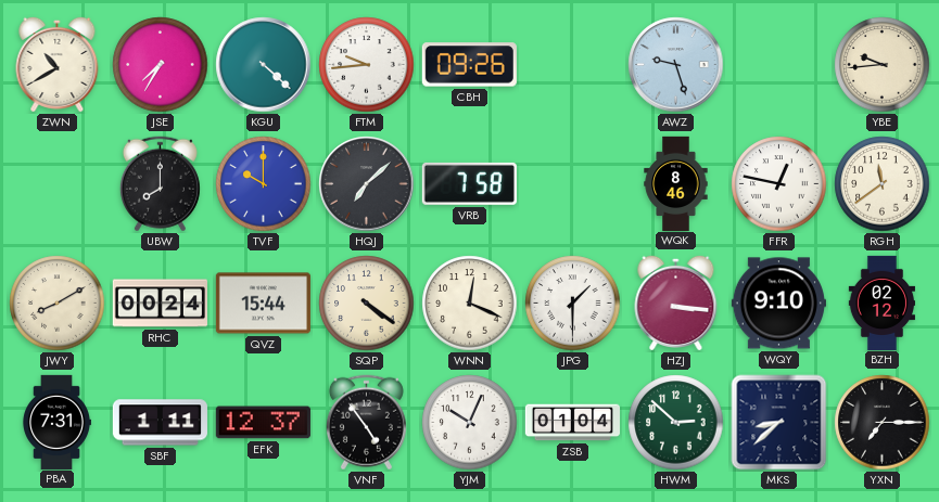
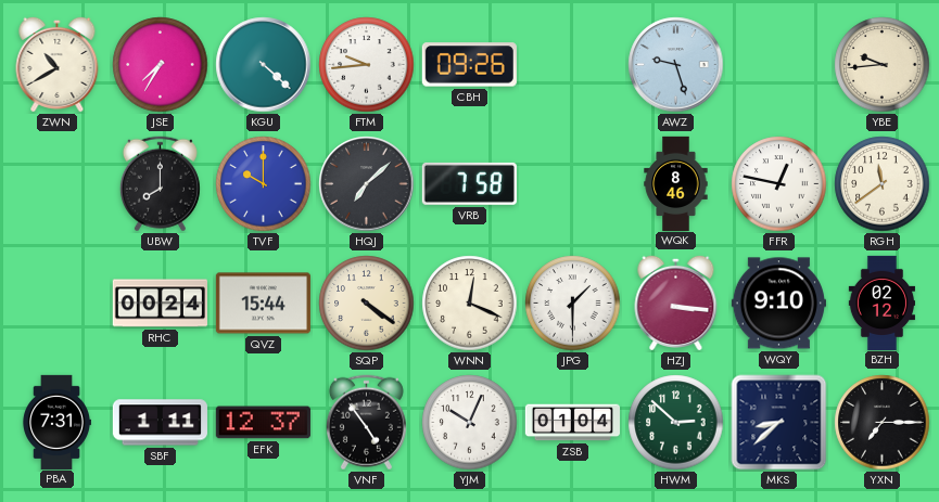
JWY: 8:10 -> none
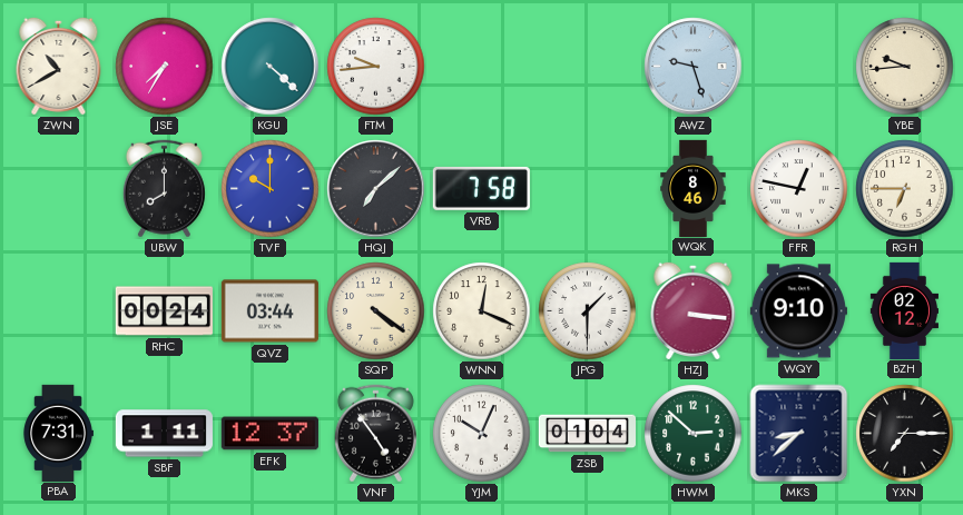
CBH: 09:26 -> none
RGH: 11:39 -> 6:45
QVZ: 15:44 -> 03:44
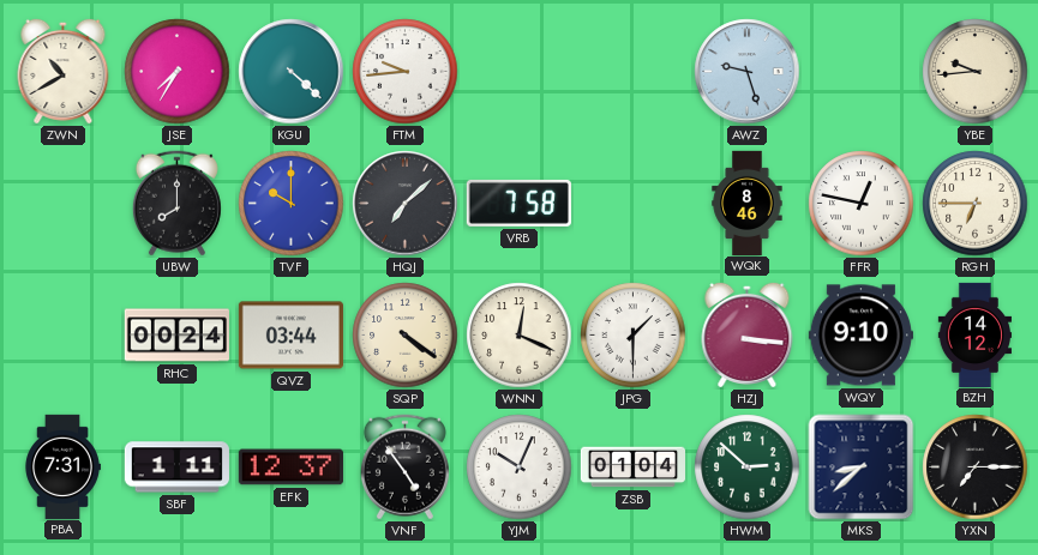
BZH: 02:12 -> 14:12
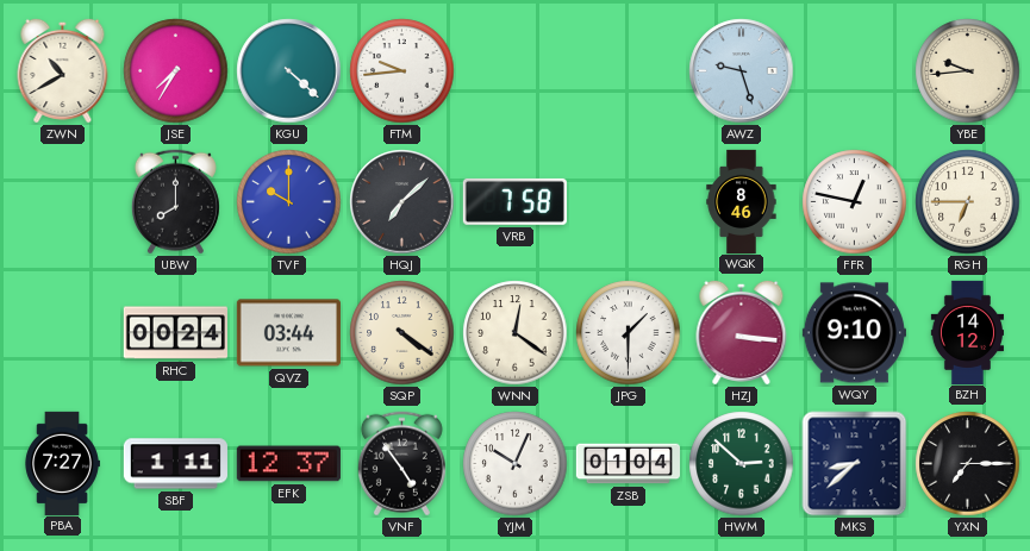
WNN: 12:19 -> 12:21
PBA: 7:31 -> 7:27
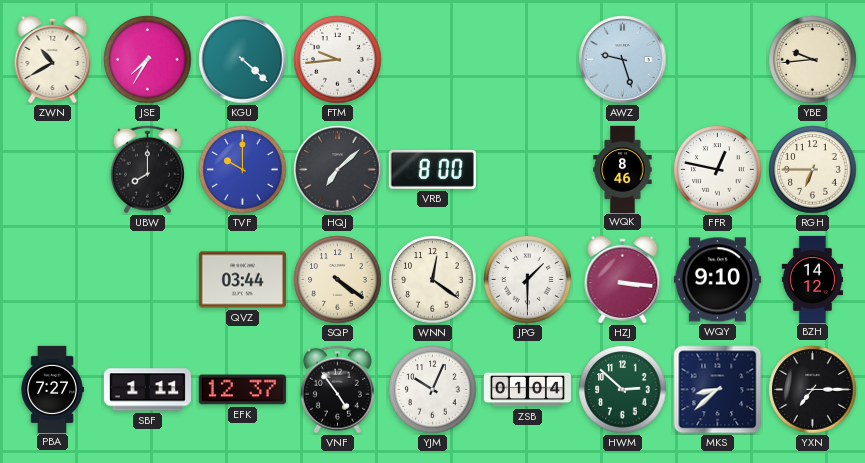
VRB: 7:58 -> 8:00
RHC: 00:24 -> none
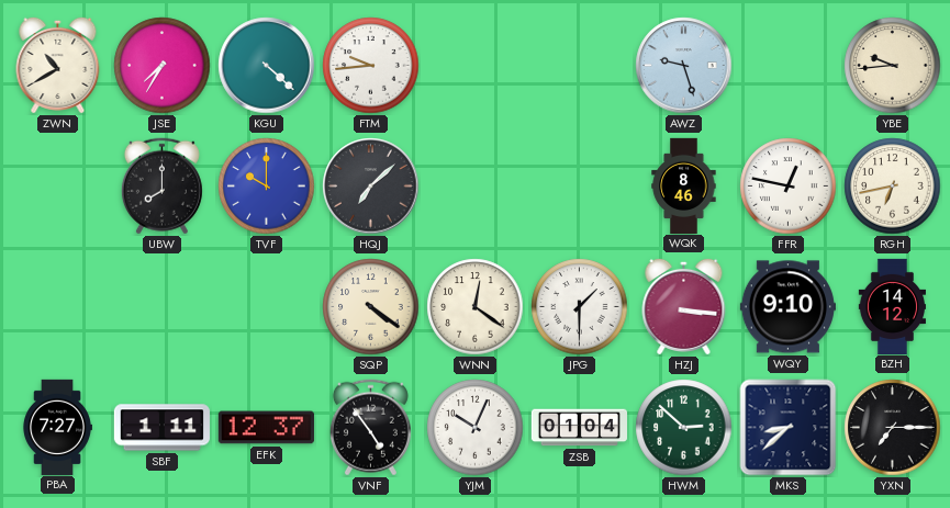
VRB: 8:00 -> none
RGH: 6:45 -> 6:43
QVZ: 03:44 -> none
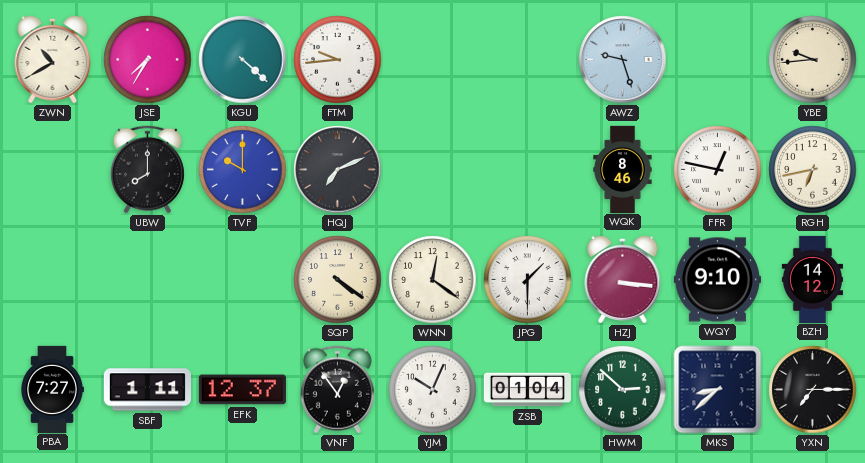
HQJ: 7:08 -> 7:11
VNF: 4:54 -> 12:54
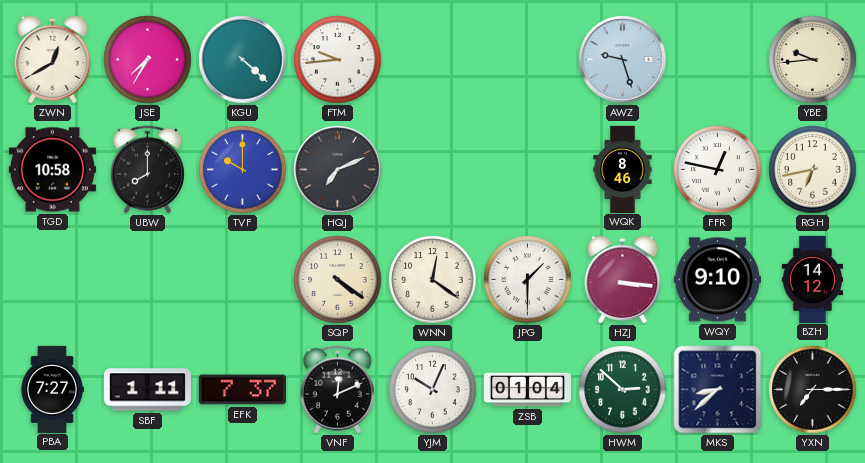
ZWN: 10:40 -> 12:40
TGD: none -> 10:58
EFK: 12:37 -> 7:37
VNF: 12:54 -> 12:11
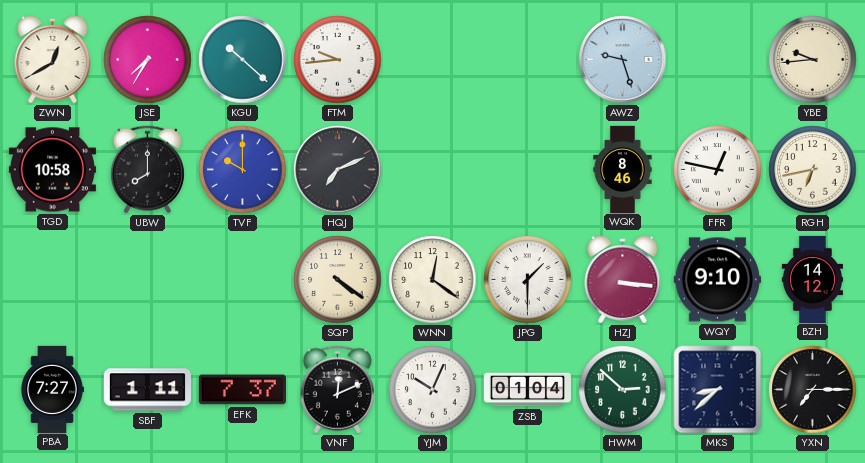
KGU: 4:22 -> 10:22
